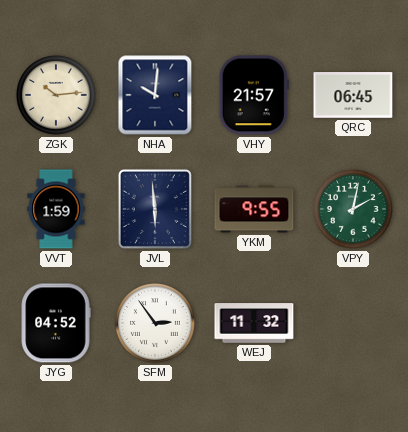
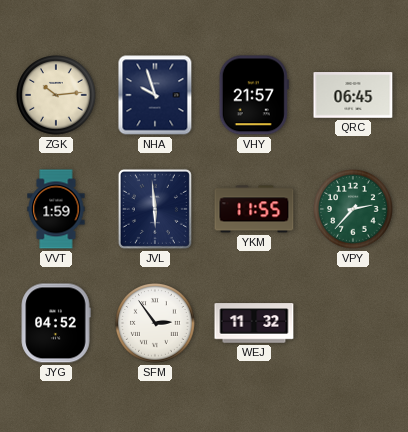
NHA: 10:01 -> 9:57
YKM: 9:55 -> 11:55
VPY: 2:02 -> 2:37
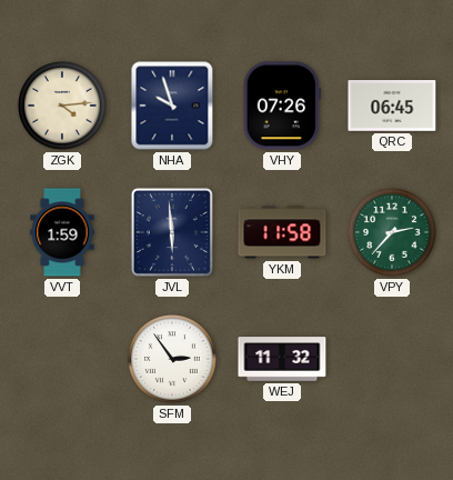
ZGK: 10:14 -> 4:14
VHY: 21:57 -> 07:26
YKM: 11:55 -> 11:58
JYG: 04:52 -> none
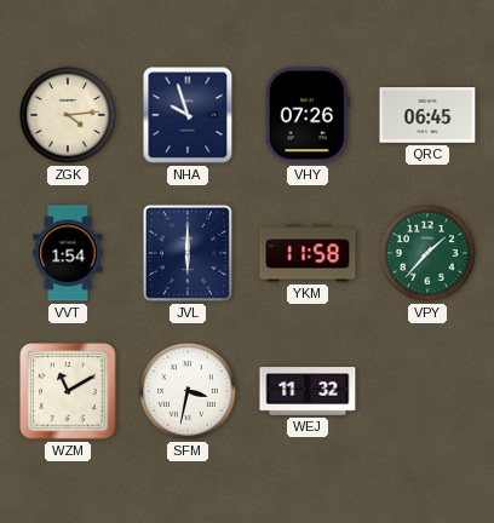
VVT: 1:59 -> 1:54
JVL: 5:59 -> 6:00
VPY: 2:37 -> 1:37
WZM: none -> 11:10
SFM: 2:54 -> 3:32
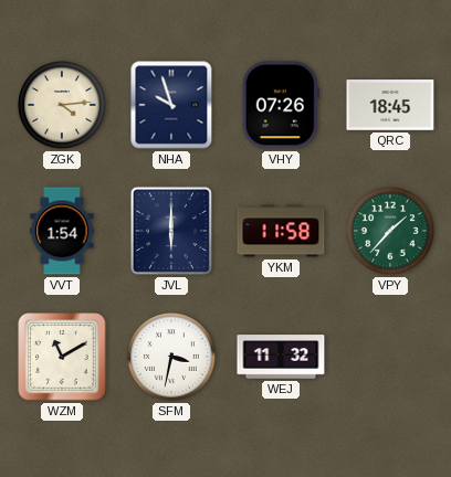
QRC: 06:45 -> 18:45
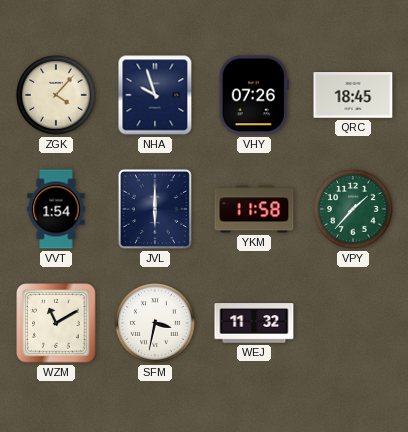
ZGK: 4:14 -> 4:07
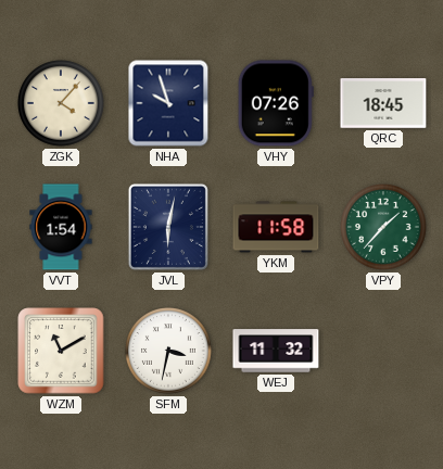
JVL: 6:00 -> 6:02
